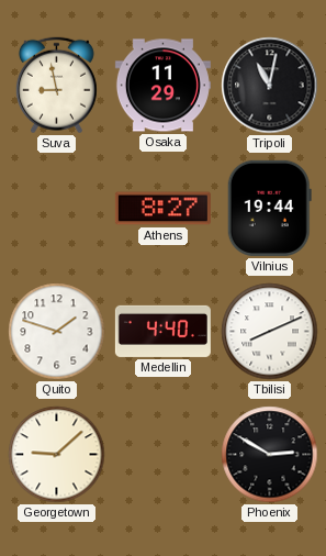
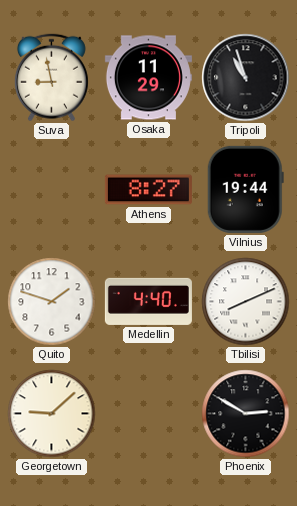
Tripoli: 11:02 -> 10:57
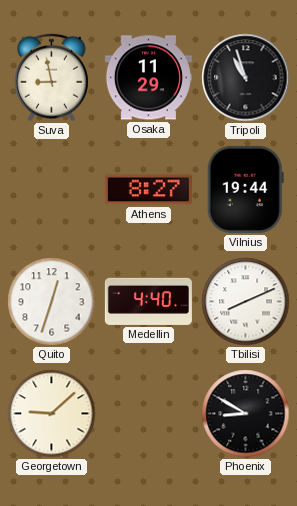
Quito: 1:48 -> 12:33
Phoenix: 2:50 -> 8:50
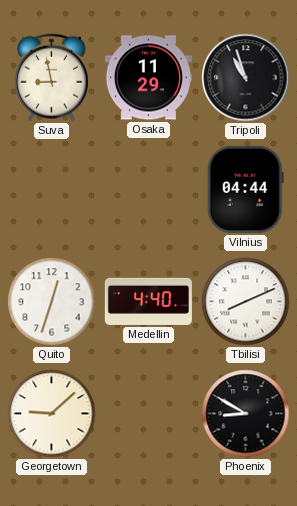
Athens: 8:27 -> none
Vilnius: 19:44 -> 04:44
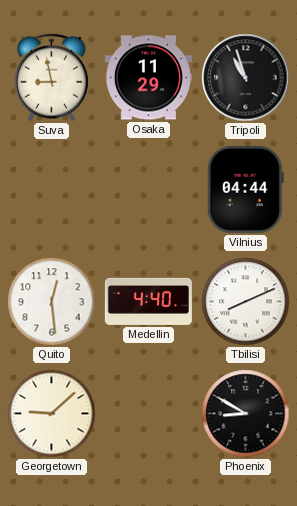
Quito: 12:33 -> 12:29
